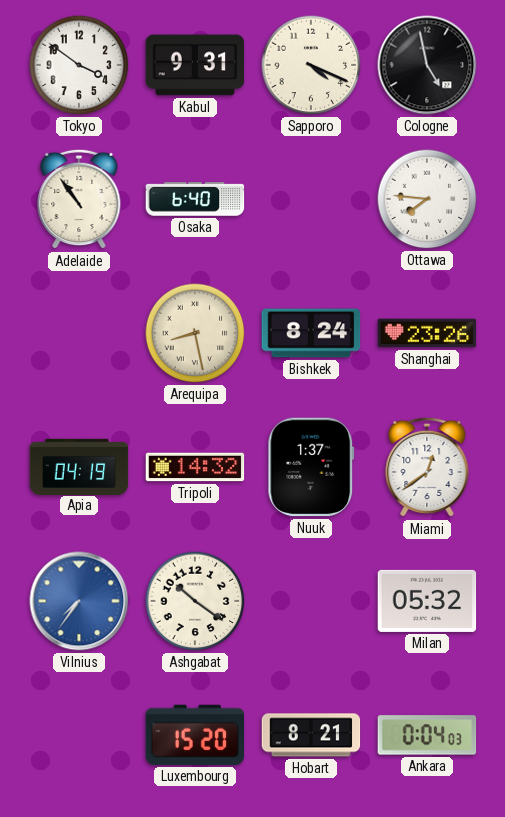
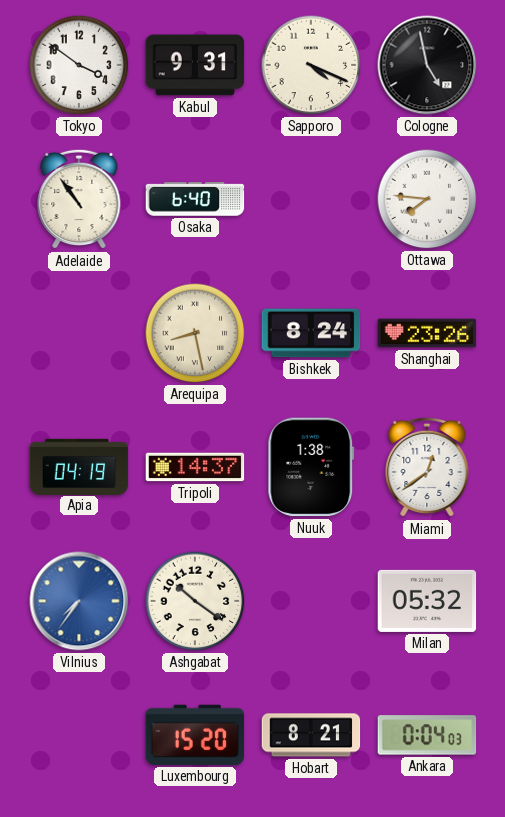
Tripoli: 14:32 -> 14:37
Nuuk: 1:37 -> 1:38
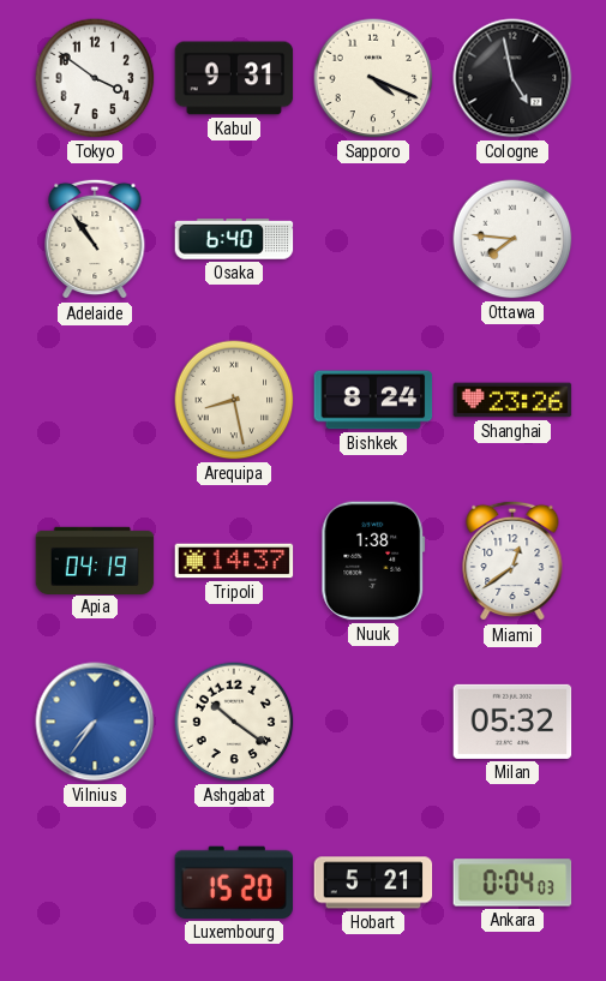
Hobart: 8:21 -> 5:21
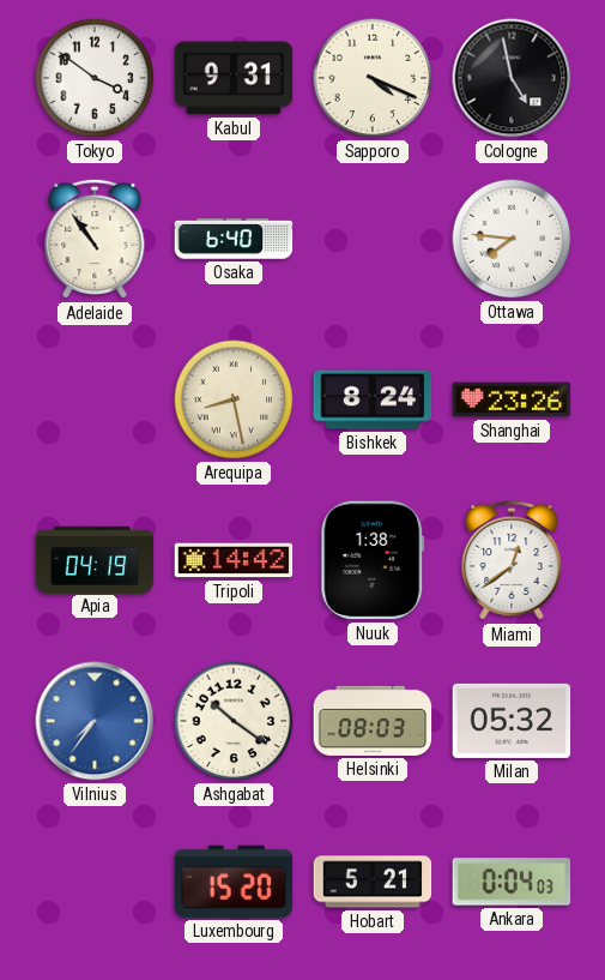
Tripoli: 14:37 -> 14:42
Helsinki: none -> 08:03
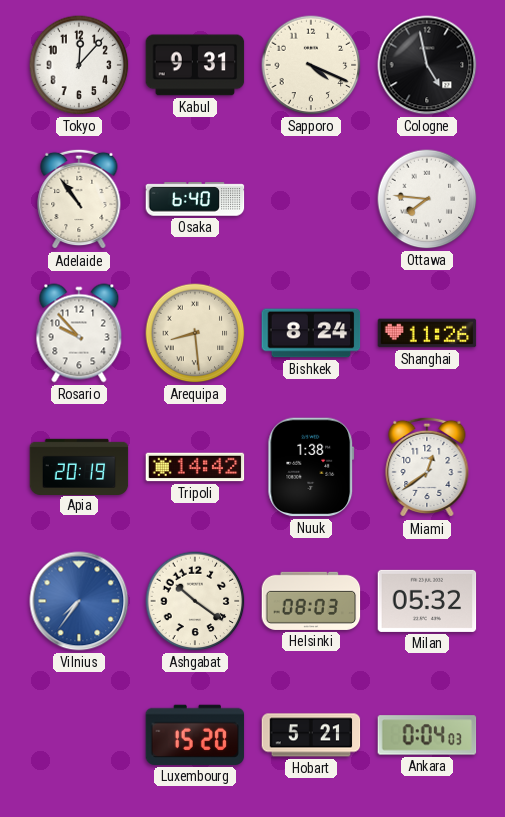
Tokyo: 3:51 -> 12:07
Rosario: none -> 9:53
Arequipa: 8:28 -> 8:29
Shanghai: 23:26 -> 11:26
Apia: 04:19 -> 20:19
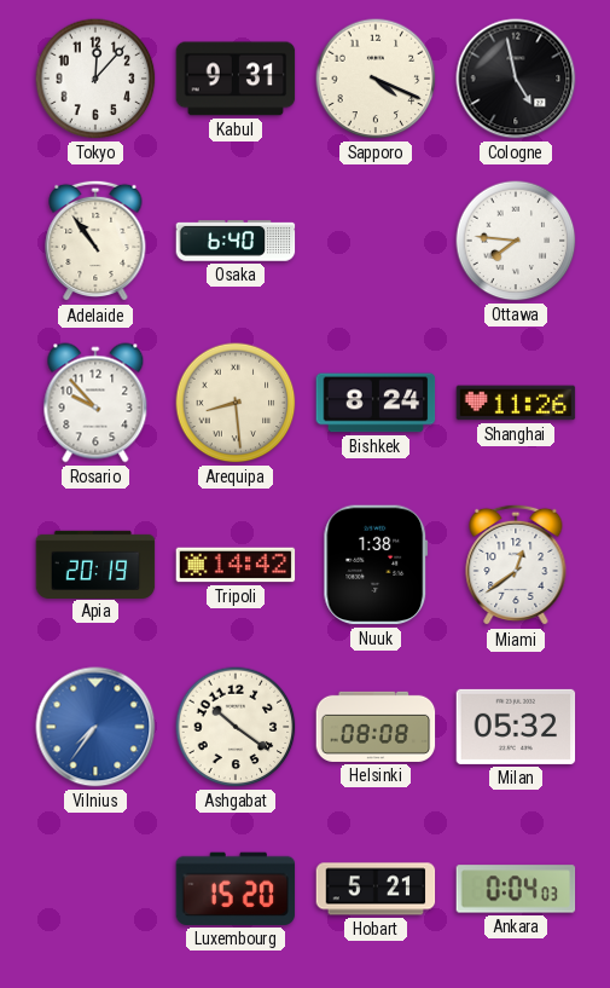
Helsinki: 08:03 -> 08:08
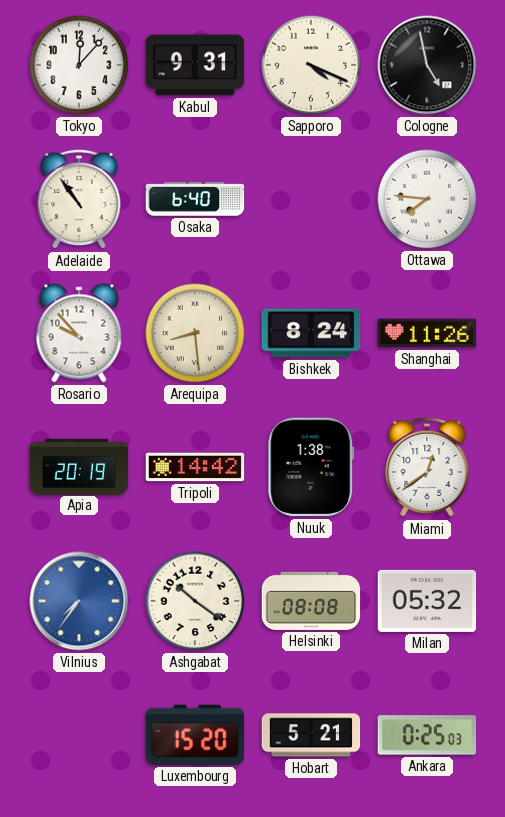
Ankara: 0:04 -> 0:25
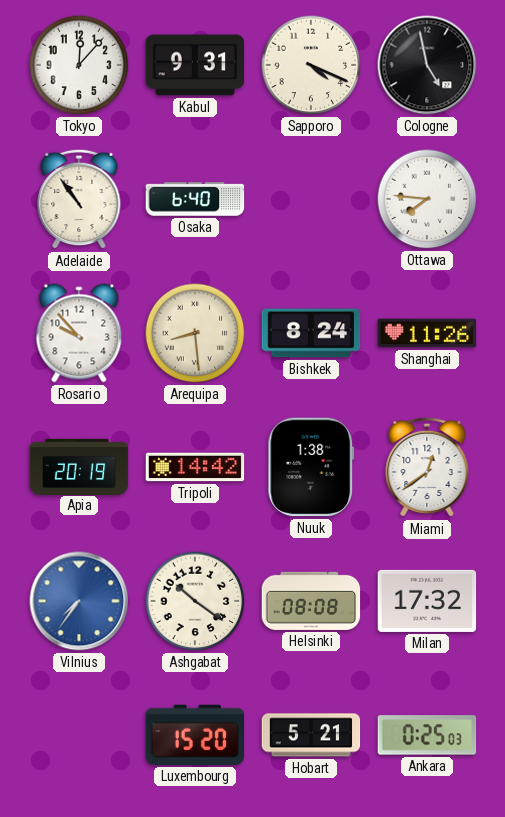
Milan: 05:32 -> 17:32
